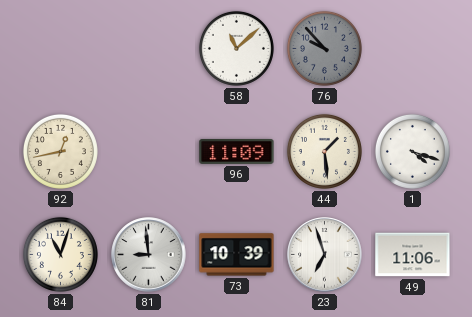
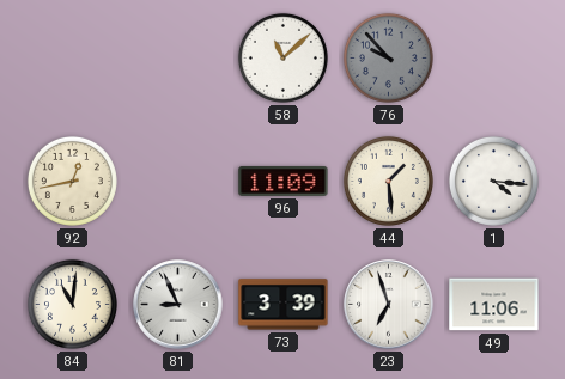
1: 4:18 -> 4:16
84: 11:03 -> 11:01
81: 8:59 -> 8:56
73: 10:39 -> 3:39
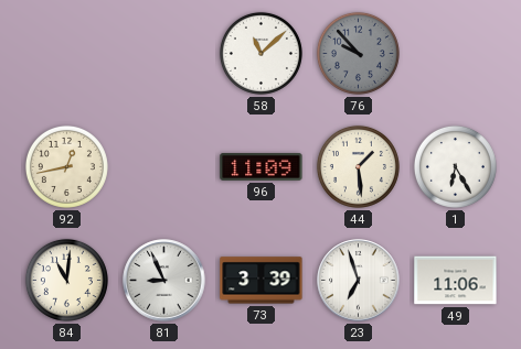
1: 4:16 -> 6:25
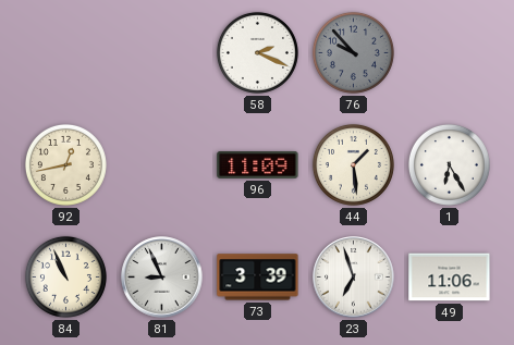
58: 11:08 -> 2:19
84: 11:01 -> 10:56
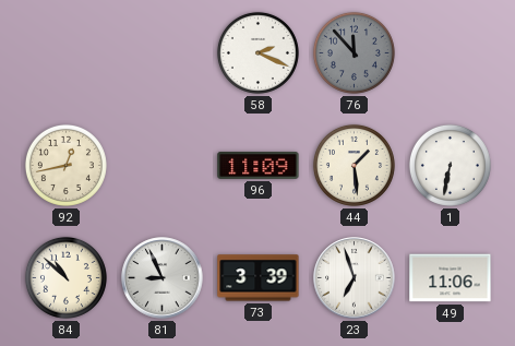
76: 9:53 -> 11:53
1: 6:25 -> 6:32
84: 10:56 -> 10:52
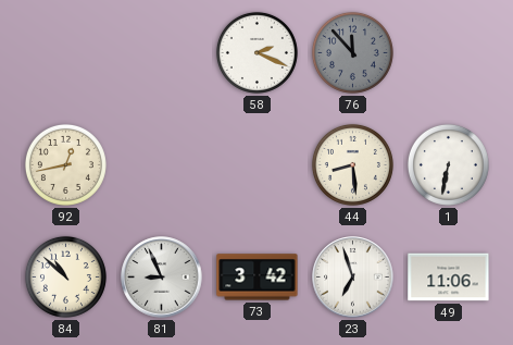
96: 11:09 -> none
44: 1:29 -> 8:29
73: 3:39 -> 3:42
